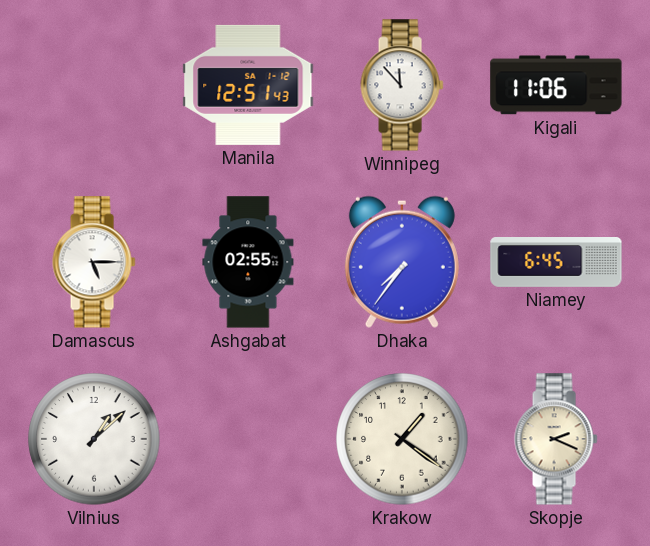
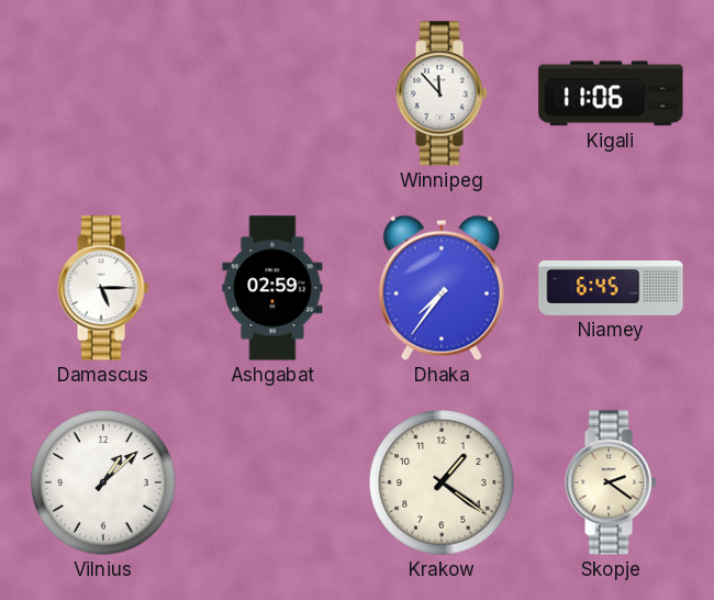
Manila: 12:51 -> none
Ashgabat: 02:55 -> 02:59
Skopje: 2:19 -> 2:21
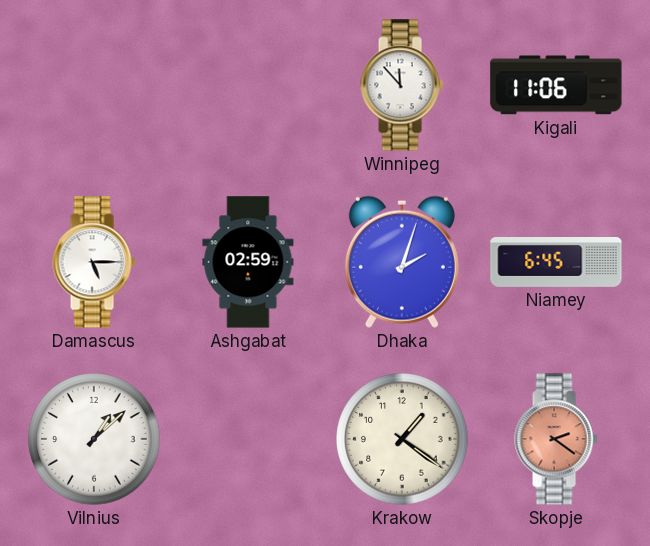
Dhaka: 7:36 -> 2:03
Skopje dial: cream -> salmon
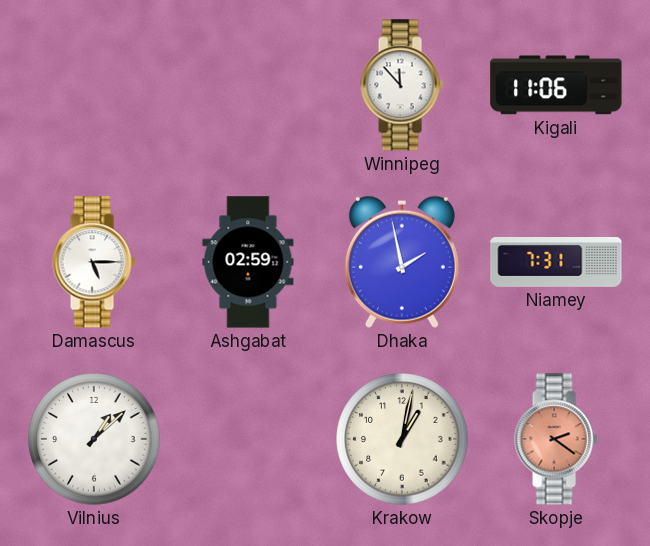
Dhaka: 2:03 -> 1:58
Niamey: 6:45 -> 7:31
Krakow: 1:21 -> 1:02
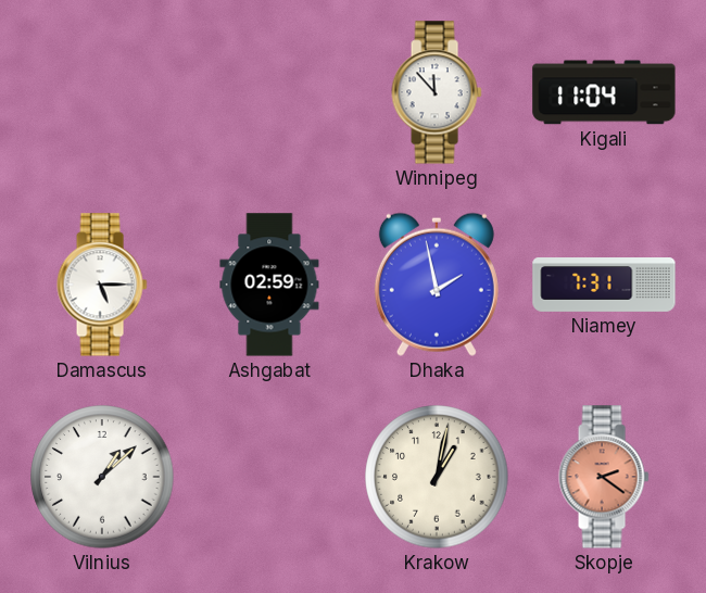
Kigali: 11:06 -> 11:04
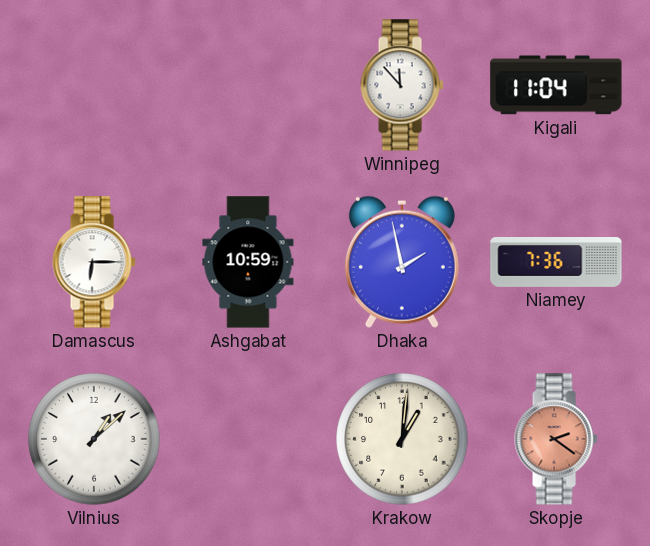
Damascus: 5:15 -> 6:15
Ashgabat: 02:59 -> 10:59
Niamey: 7:31 -> 7:36
Krakow: 1:02 -> 1:01
